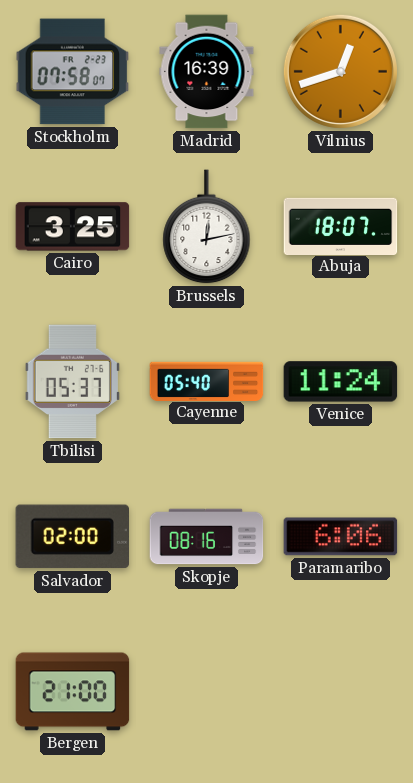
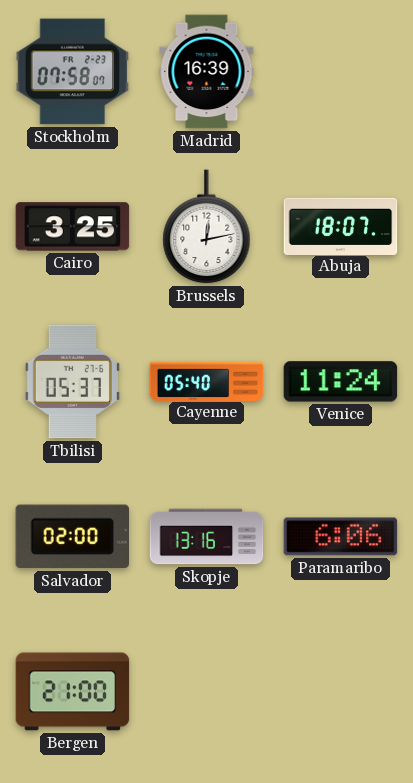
Vilnius: 12:42 -> none
Skopje: 08:16 -> 13:16
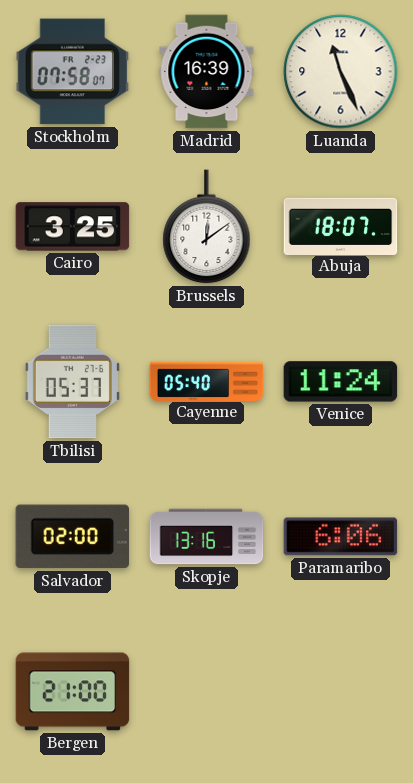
Luanda: none -> 11:26
Brussels: 12:13 -> 12:09
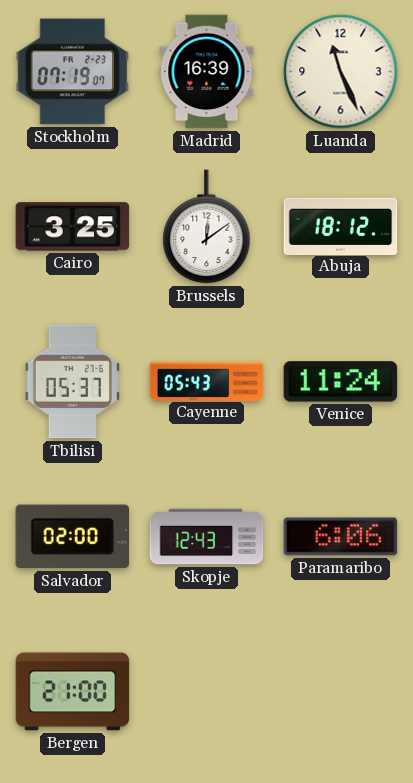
Stockholm: 07:58 -> 07:19
Abuja: 18:07 -> 18:12
Cayenne: 05:40 -> 05:43
Skopje: 13:16 -> 12:43
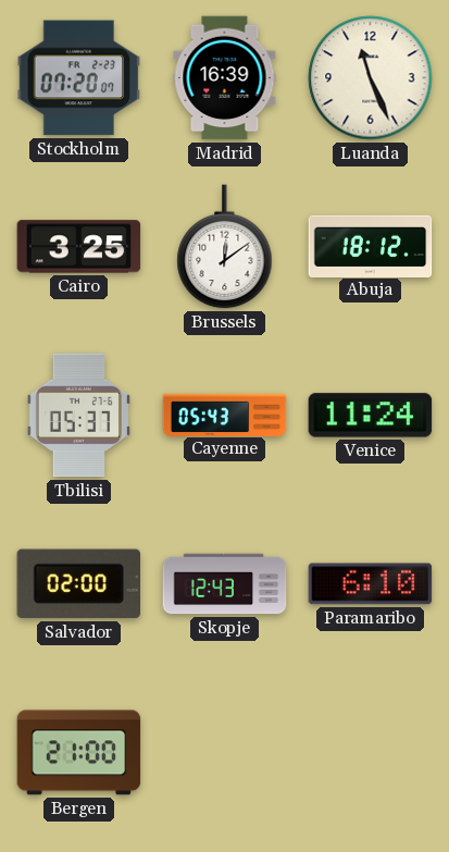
Stockholm: 07:19 -> 07:20
Paramaribo: 6:06 -> 6:10
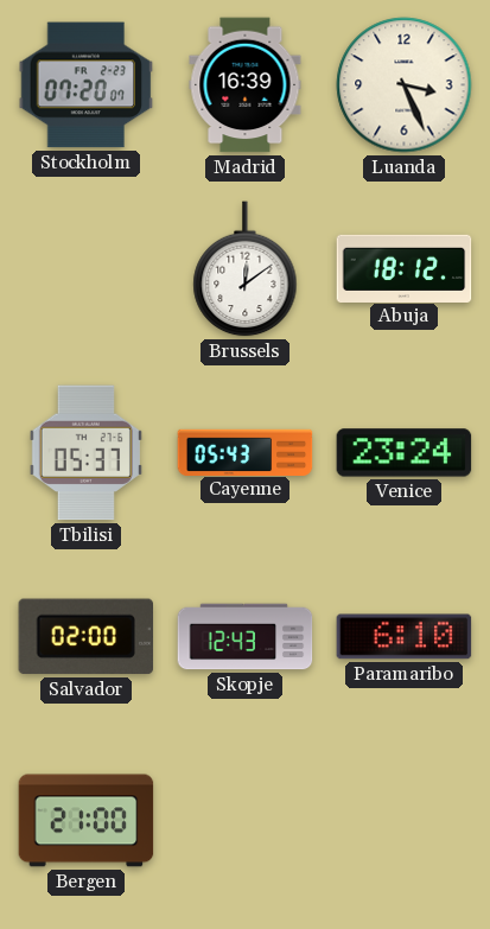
Luanda: 11:26 -> 3:26
Cairo: 3:25 -> none
Venice: 11:24 -> 23:24
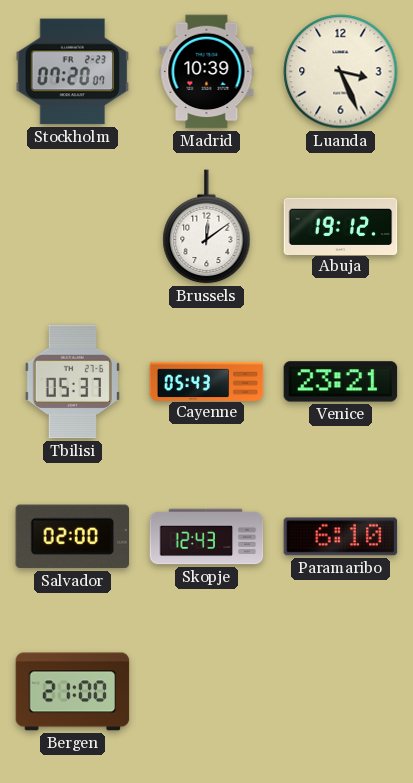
Madrid: 16:39 -> 10:39
Abuja: 18:12 -> 19:12
Venice: 23:24 -> 23:21
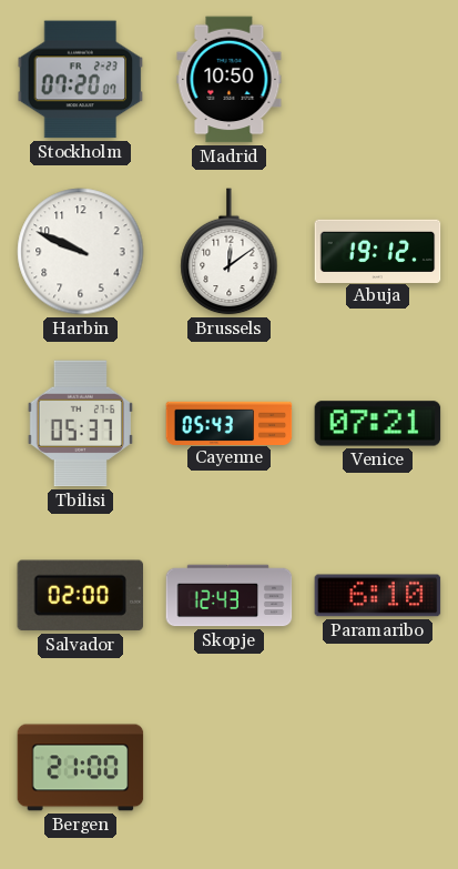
Madrid: 10:39 -> 10:50
Luanda: 3:26 -> none
Harbin: none -> 9:49
Venice: 23:21 -> 07:21
